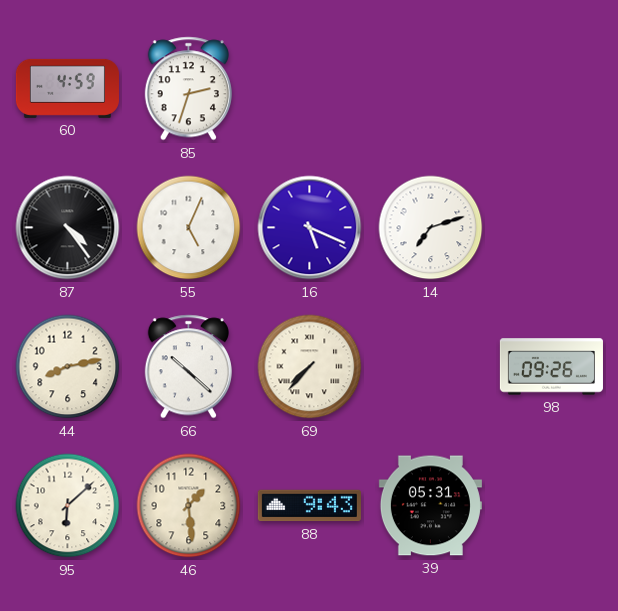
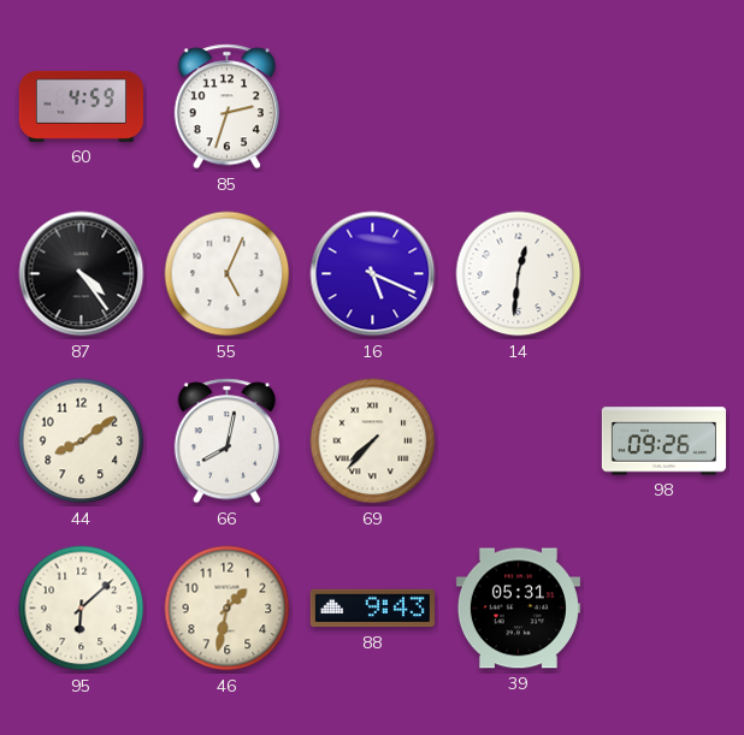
14: 7:12 -> 12:31
44: 8:13 -> 8:09
66: 10:22 -> 8:02
46: 1:29 -> 1:32
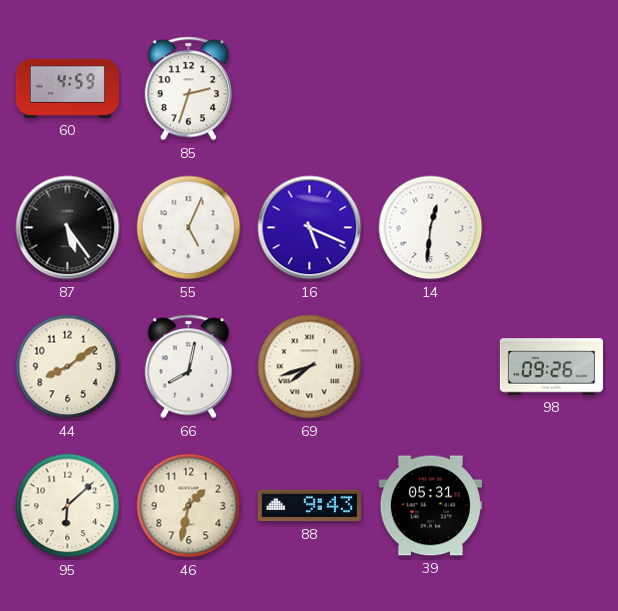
87: 4:24 -> 5:24
69: 7:37 -> 7:42
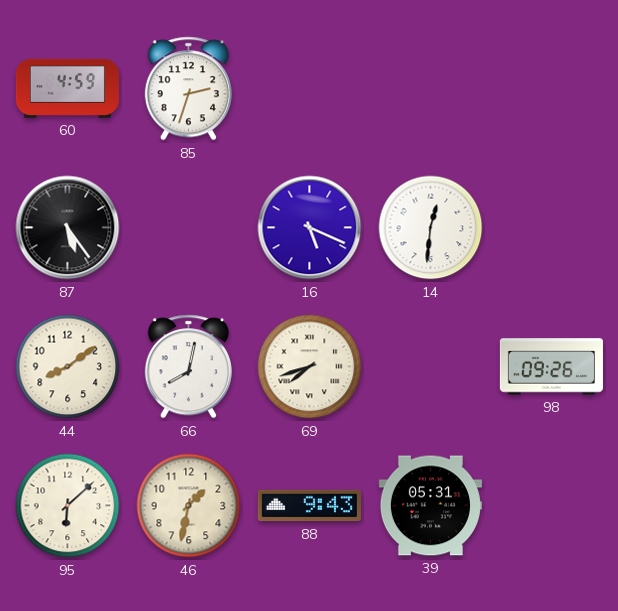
55: 5:04 -> none
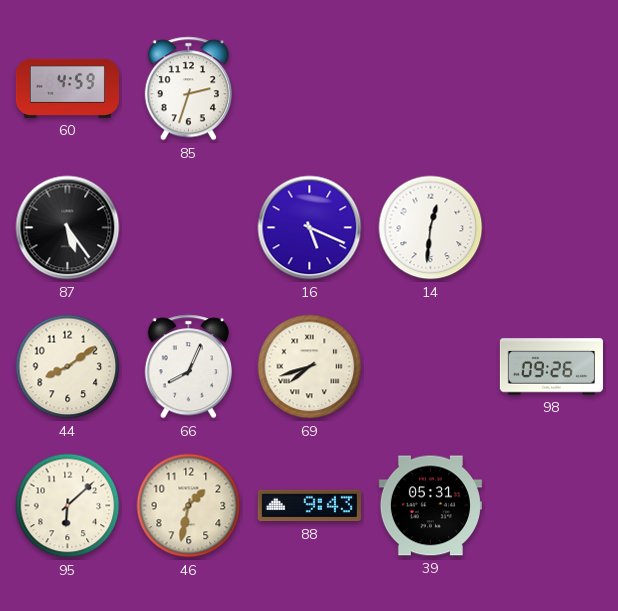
66: 8:02 -> 8:04
